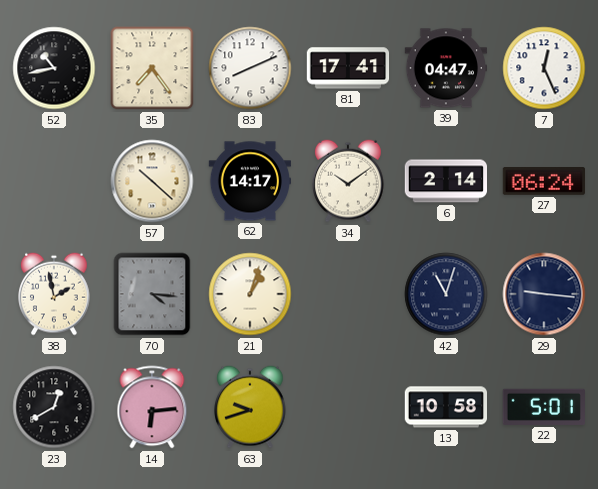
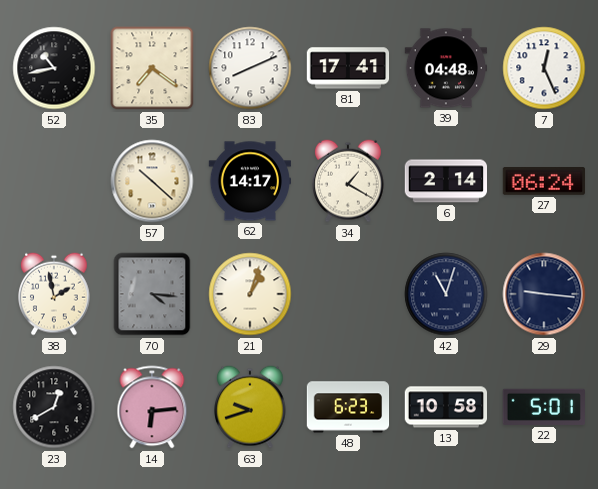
35: 7:24 -> 7:21
39: 04:47 -> 04:48
34: 10:09 -> 1:20
48: none -> 6:23
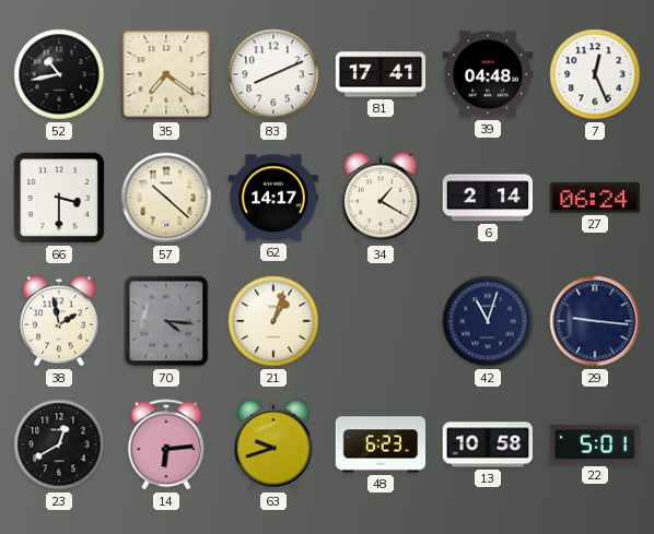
66: none -> 3:30
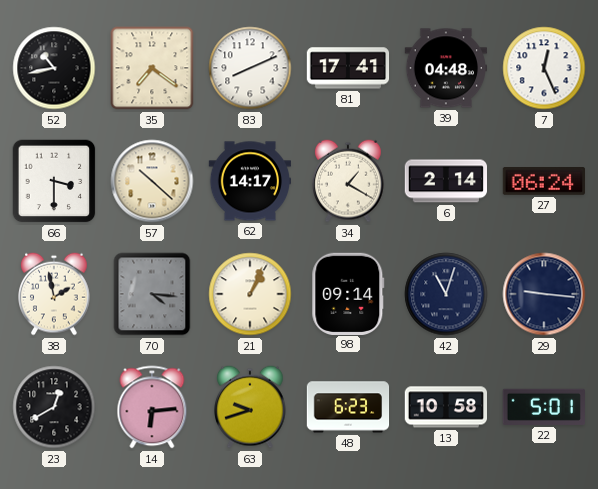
21: 1:03 -> 1:04
98: none -> 09:14
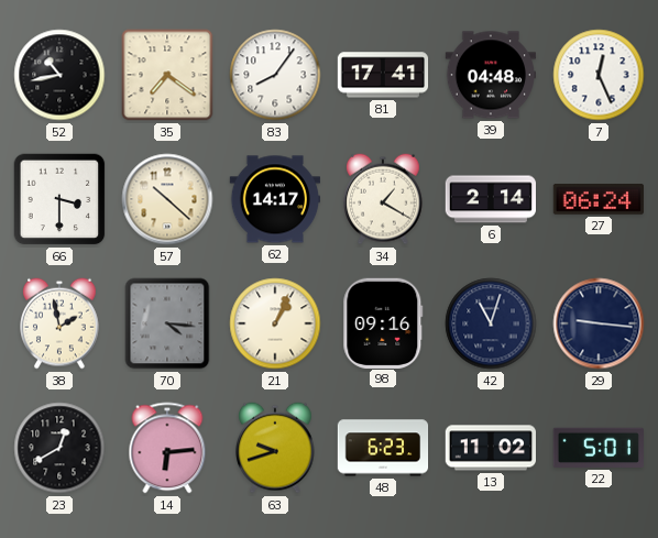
83: 8:11 -> 8:06
98: 09:14 -> 09:16
13: 10:58 -> 11:02
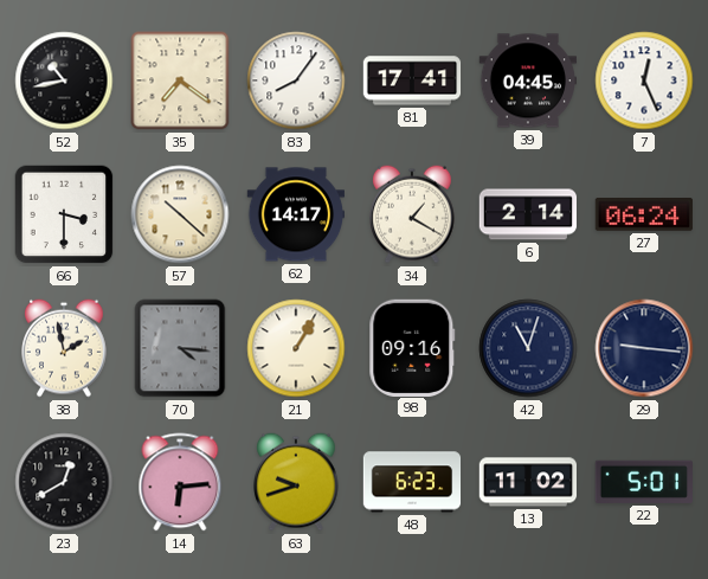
39: 04:48 -> 04:45
21: 1:04 -> 1:05
